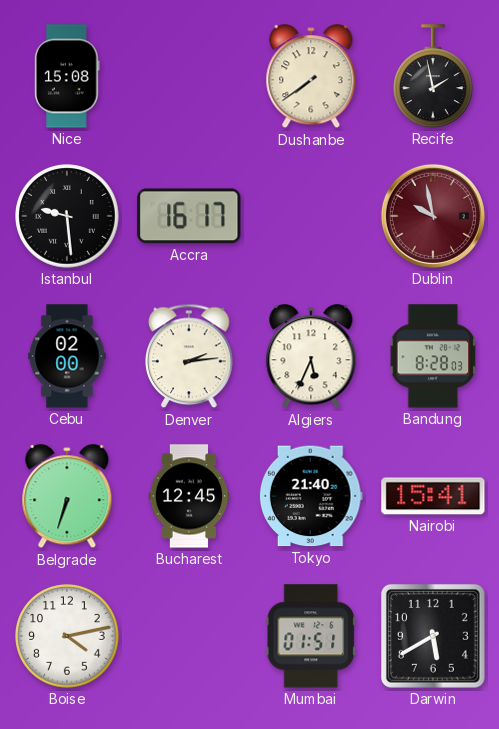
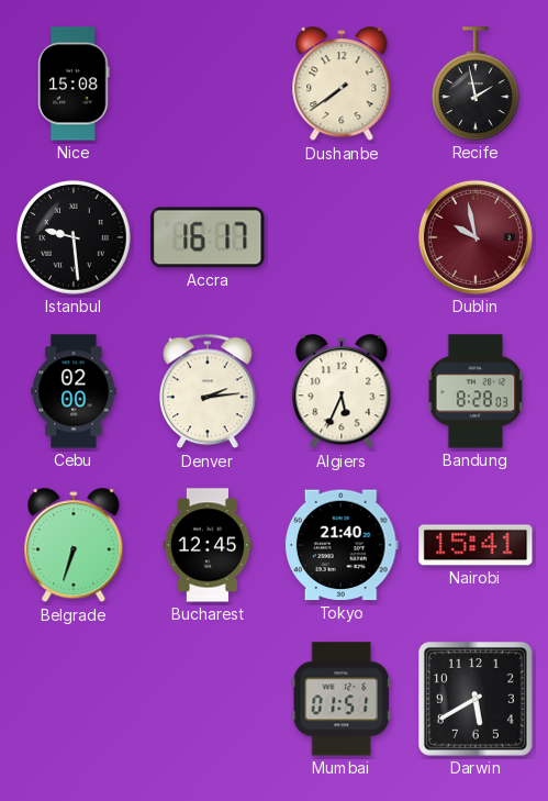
Boise: 4:13 -> none
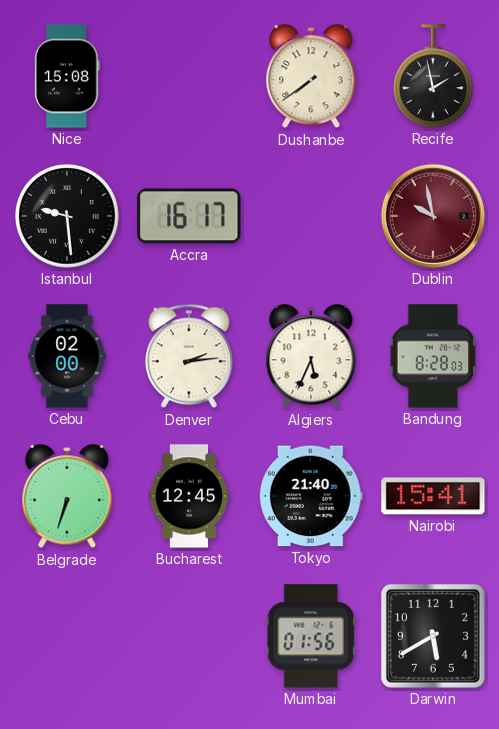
Mumbai: 01:51 -> 01:56
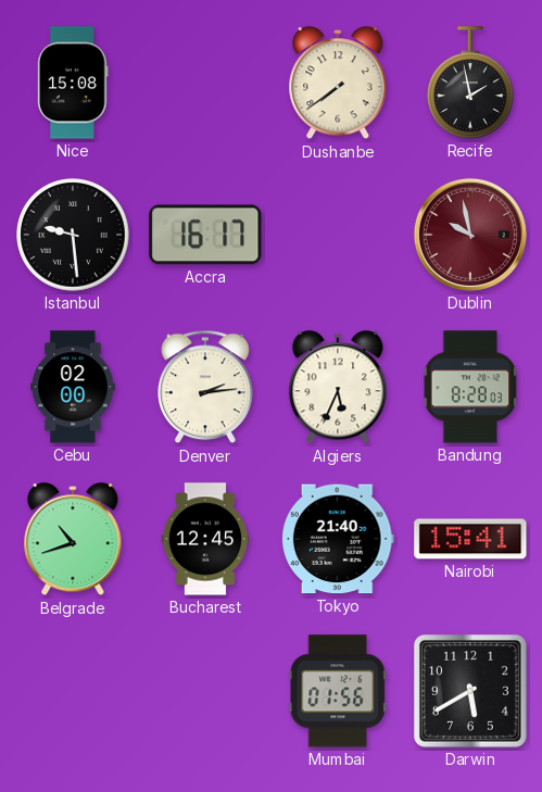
Belgrade: 6:33 -> 10:42
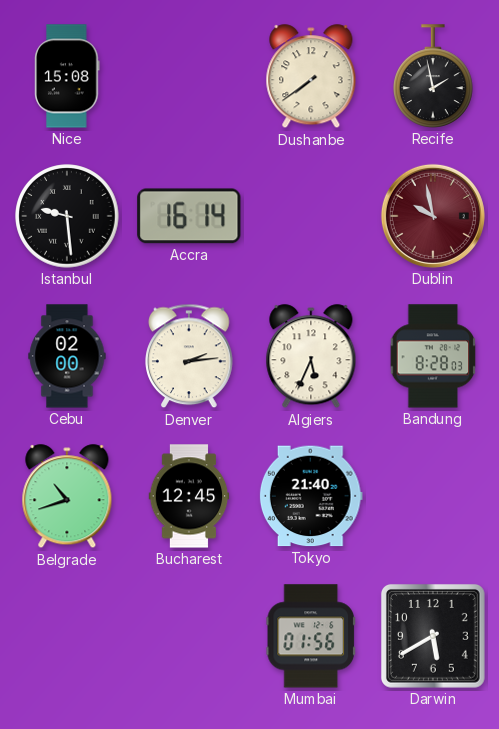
Accra: 16:17 -> 16:14
Nairobi: 15:41 -> none
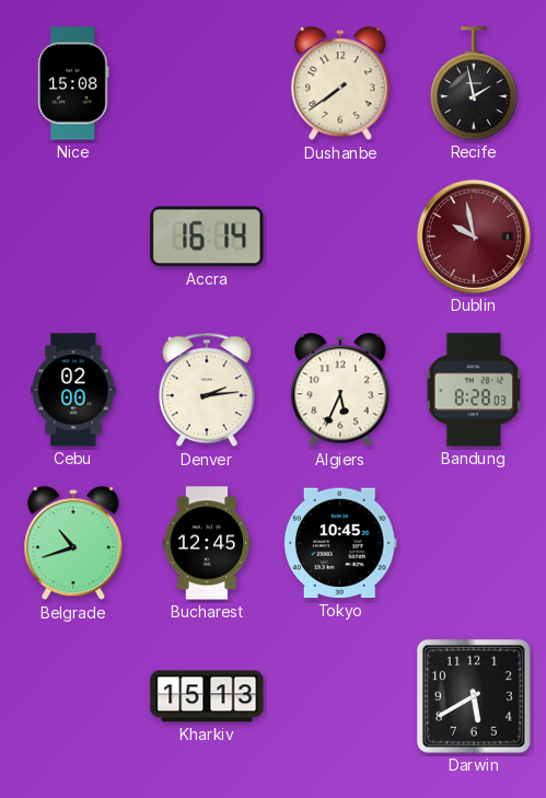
Istanbul: 9:29 -> none
Tokyo: 21:40 -> 10:45
Kharkiv: none -> 15:13
Mumbai: 01:56 -> none
